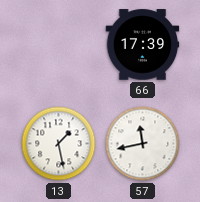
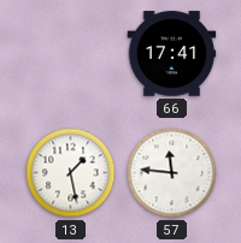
66: 17:39 -> 17:41
57: 11:43 -> 11:46
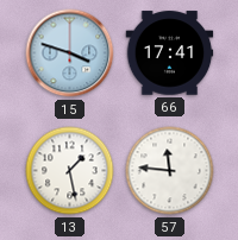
15: none -> 3:48
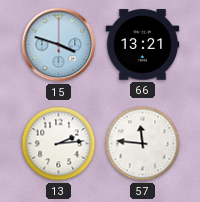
66: 17:41 -> 13:21
13: 1:28 -> 2:14
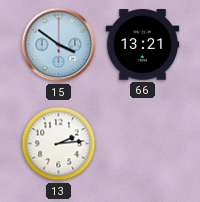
15: 3:48 -> 3:51
57: 11:46 -> none
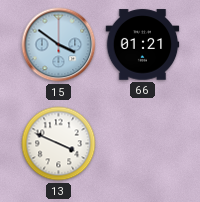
66: 13:21 -> 01:21
13: 2:14 -> 3:49
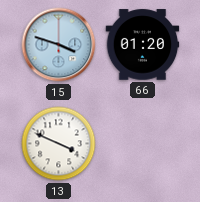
15: 3:51 -> 3:48
66: 01:21 -> 01:20
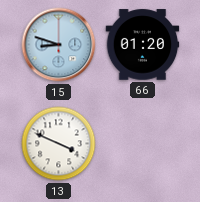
15: 3:48 -> 8:48
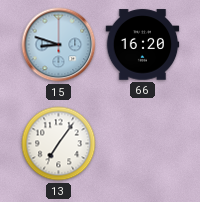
66: 01:20 -> 16:20
13: 3:49 -> 7:06
